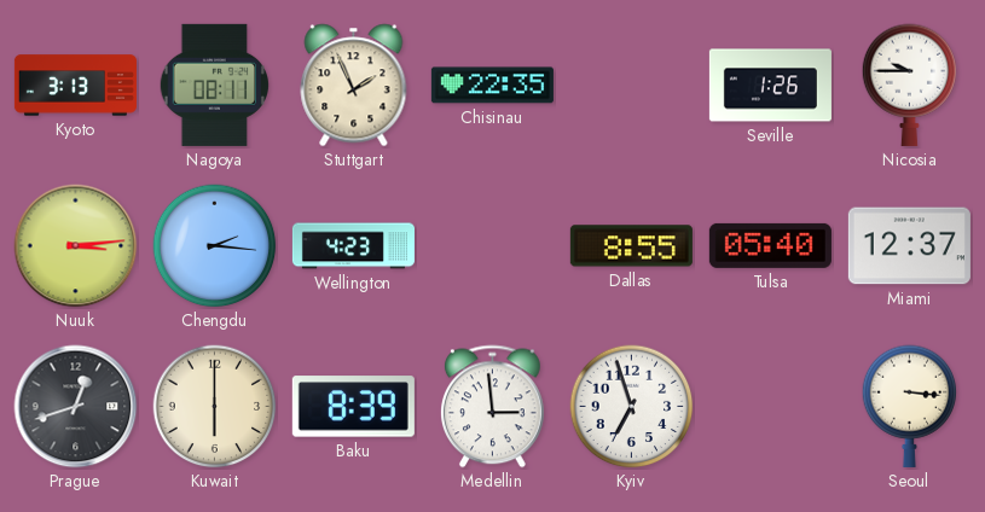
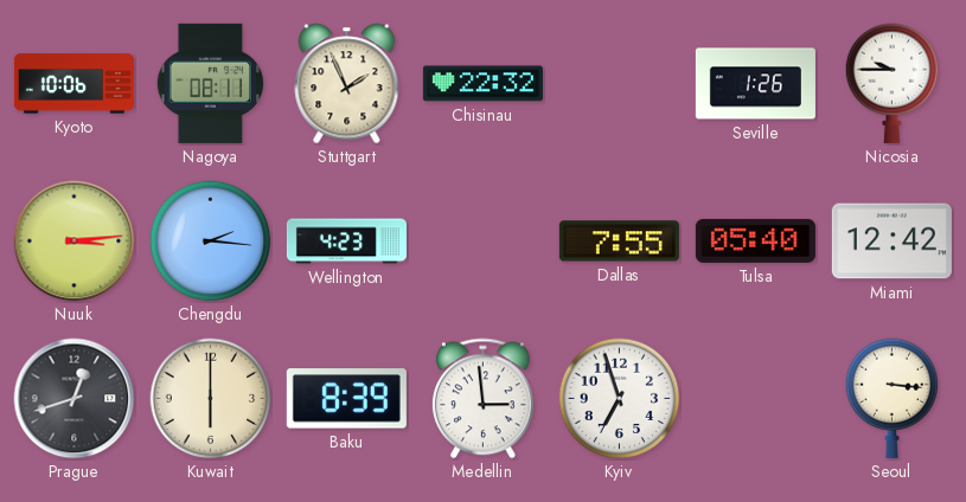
Kyoto: 3:13 -> 10:06
Chisinau: 22:35 -> 22:32
Dallas: 8:55 -> 7:55
Miami: 12:37 -> 12:42
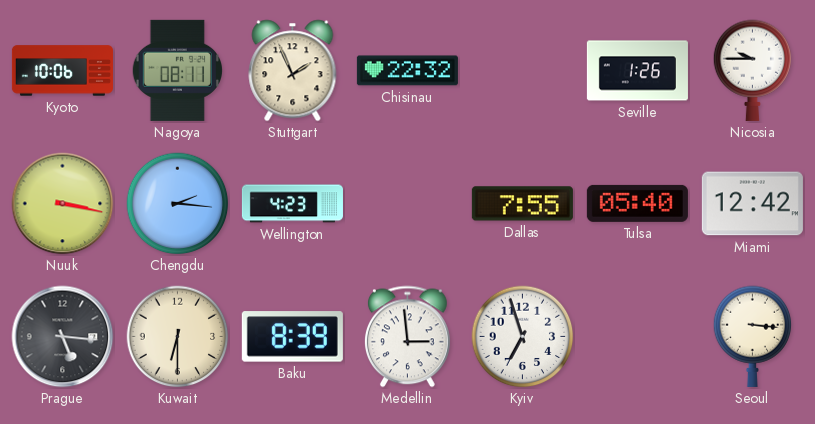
Nuuk: 3:14 -> 3:17
Prague: 12:42 -> 5:16
Kuwait: 6:00 -> 6:30
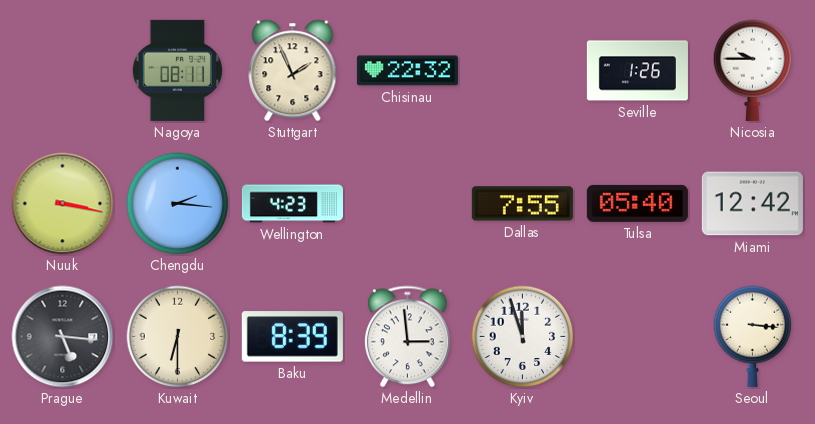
Kyoto: 10:06 -> none
Kyiv: 6:57 -> 11:57
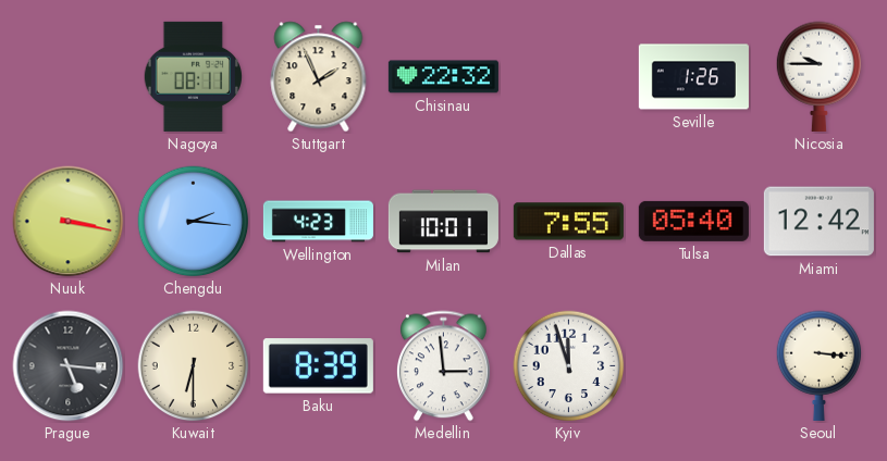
Milan: none -> 10:01
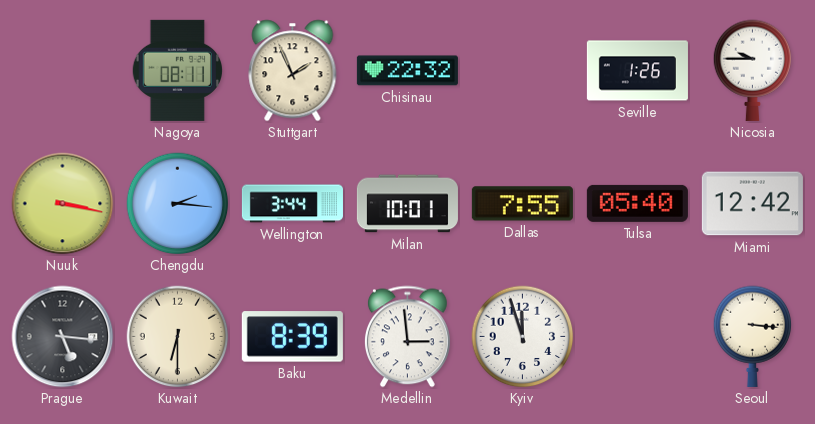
Wellington: 4:23 -> 3:44
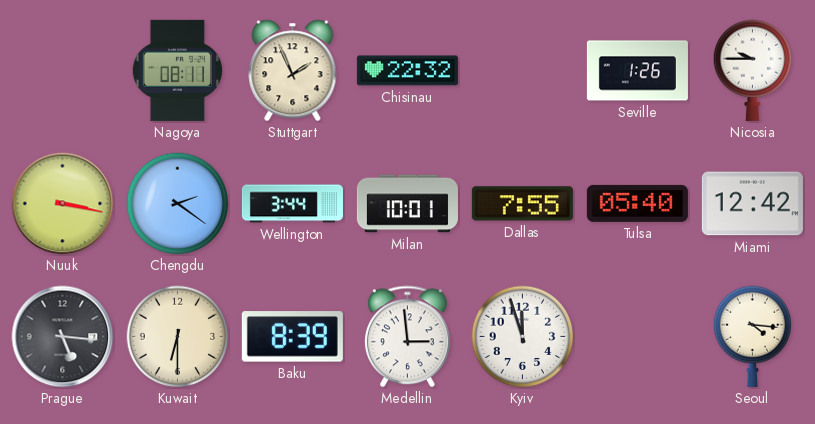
Chengdu: 2:16 -> 2:21
Seoul: 3:16 -> 4:16
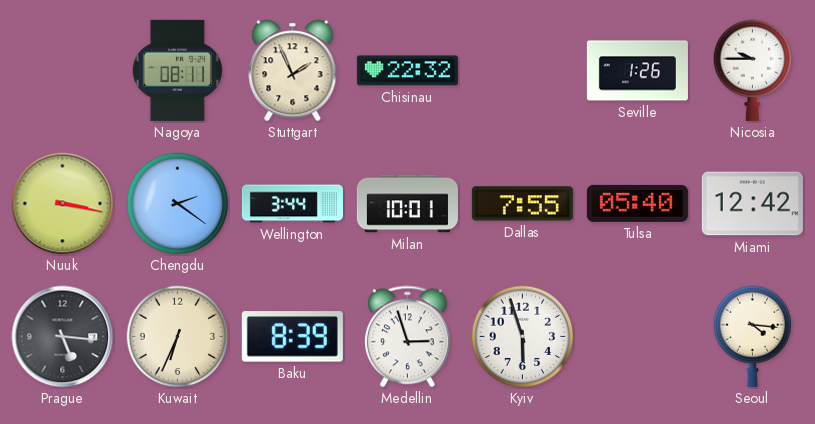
Kuwait: 6:30 -> 6:34
Medellin: 2:59 -> 2:57
Kyiv: 11:57 -> 5:57
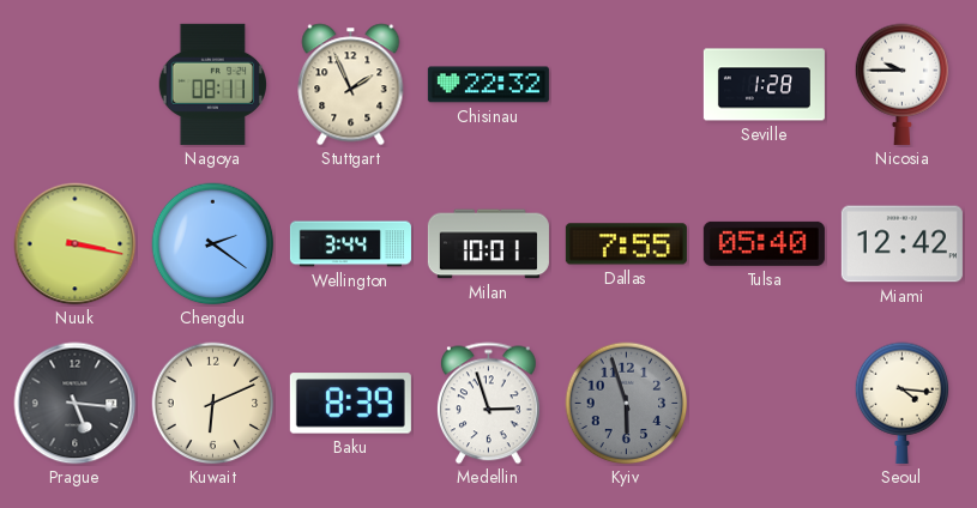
Seville: 1:26 -> 1:28
Kuwait: 6:34 -> 6:11
Kyiv dial: white -> grey
